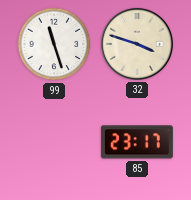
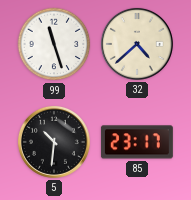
32: 3:48 -> 4:38
5: none -> 10:31
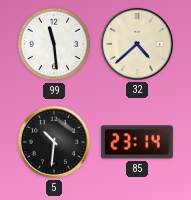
99: 11:27 -> 11:29
85: 23:17 -> 23:14
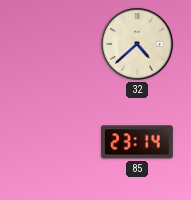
99: 11:29 -> none
5: 10:31 -> none
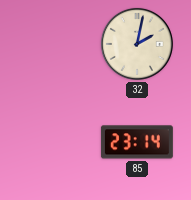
32: 4:38 -> 2:02
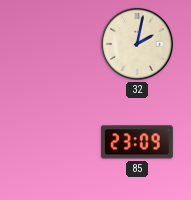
85: 23:14 -> 23:09
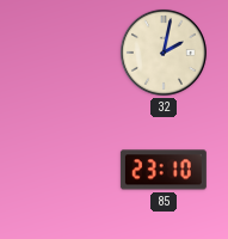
85: 23:09 -> 23:10
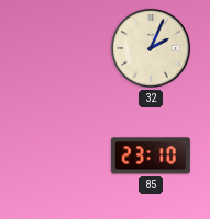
32: 2:02 -> 2:04
